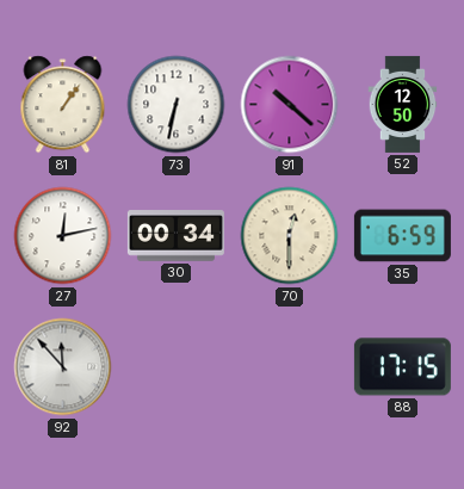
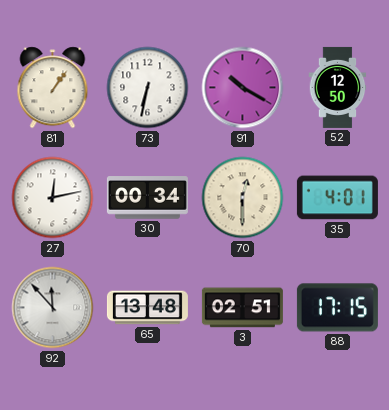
91: 10:22 -> 10:20
35: 6:59 -> 4:01
65: none -> 13:48
3: none -> 02:51
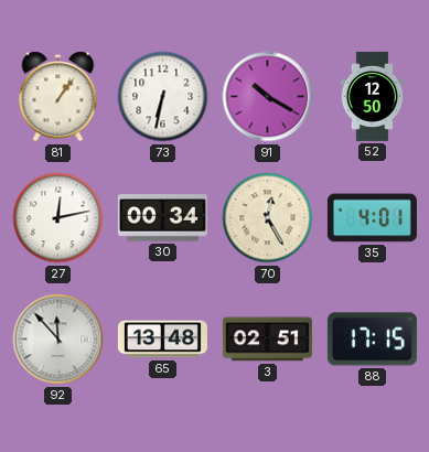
70: 12:30 -> 12:25
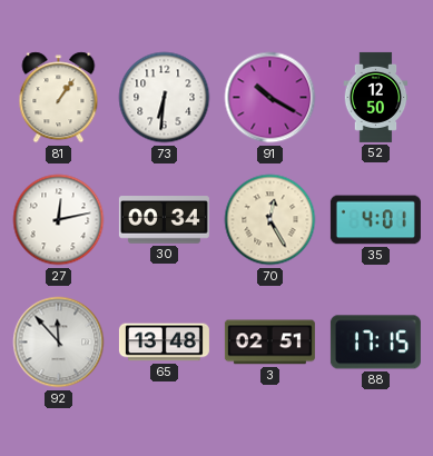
73: 6:32 -> 6:31
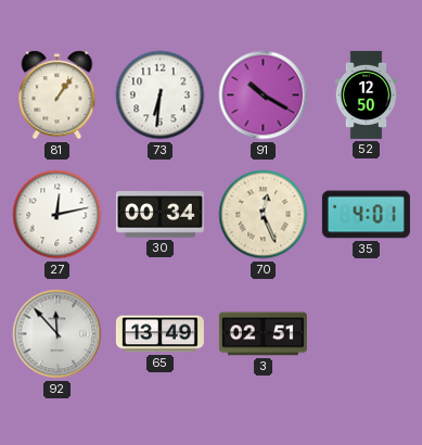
70: 12:25 -> 12:26
65: 13:48 -> 13:49
88: 17:15 -> none
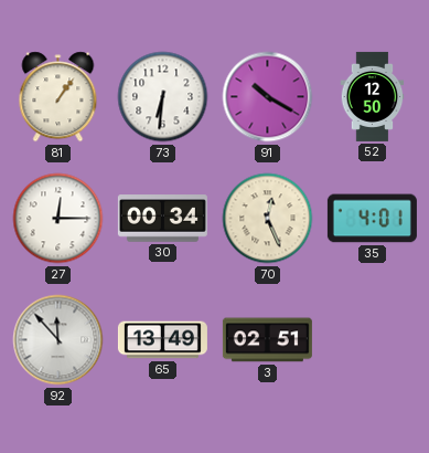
27: 12:13 -> 12:15
